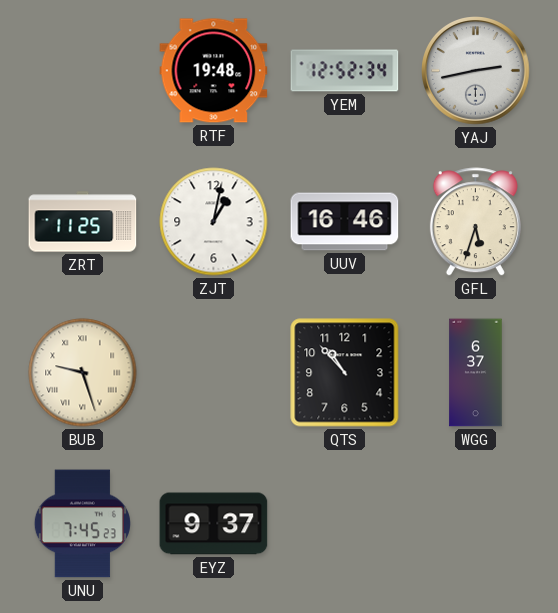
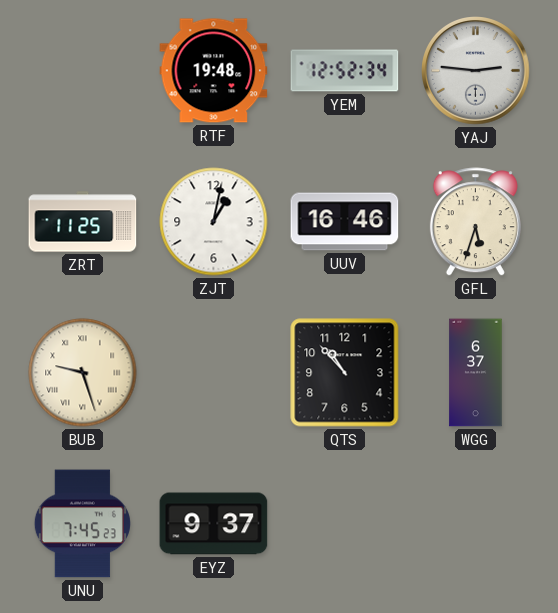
YAJ: 2:43 -> 2:46
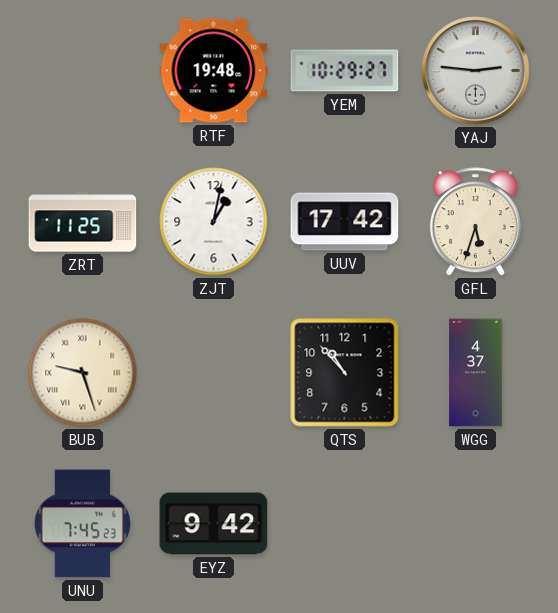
YEM: 12:52 -> 10:29
UUV: 16:46 -> 17:42
WGG: 6:37 -> 4:37
EYZ: 9:37 -> 9:42
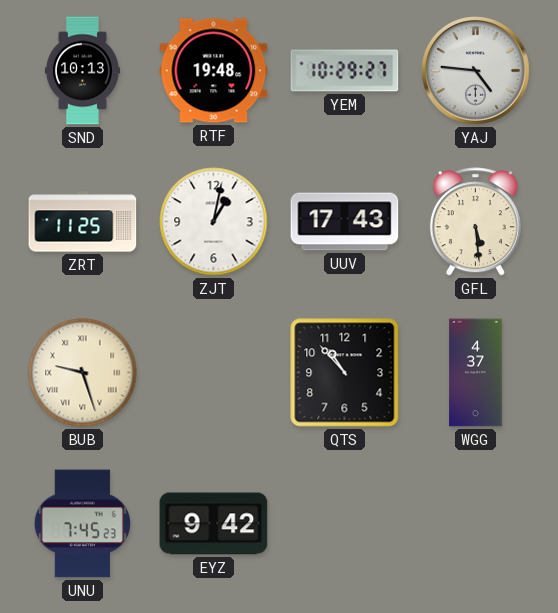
SND: none -> 10:13
YAJ: 2:46 -> 4:46
UUV: 17:42 -> 17:43
GFL: 5:33 -> 5:29
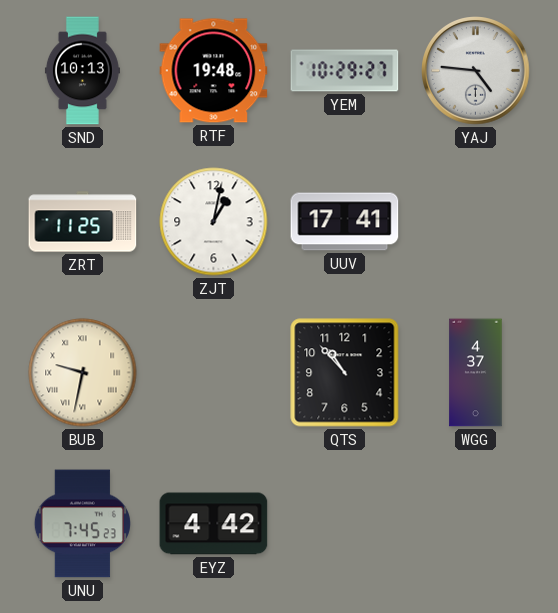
UUV: 17:43 -> 17:41
GFL: 5:29 -> none
BUB: 9:27 -> 9:32
EYZ: 9:42 -> 4:42
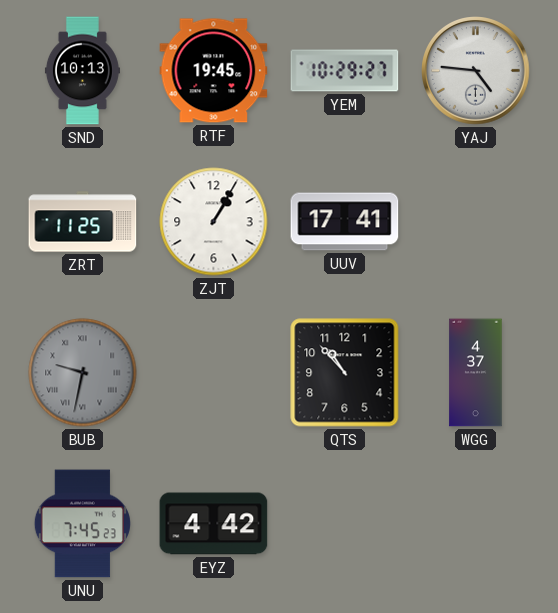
RTF: 19:48 -> 19:45
ZJT: 1:02 -> 1:05
BUB dial: cream -> grey
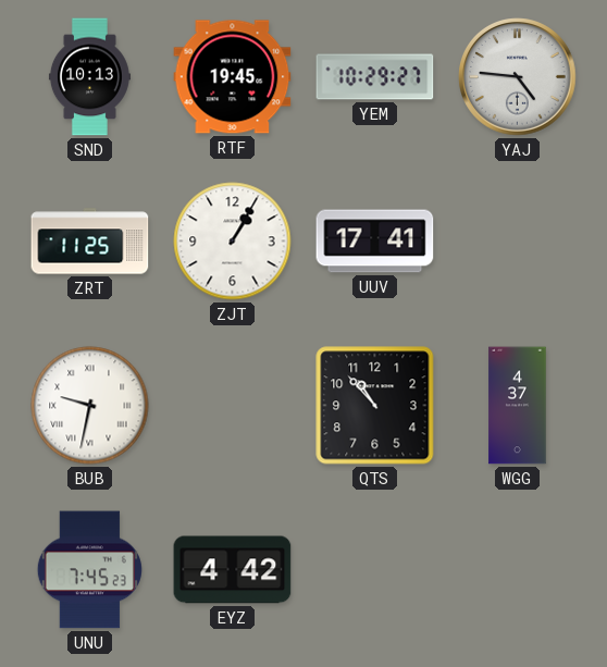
BUB dial: grey -> white
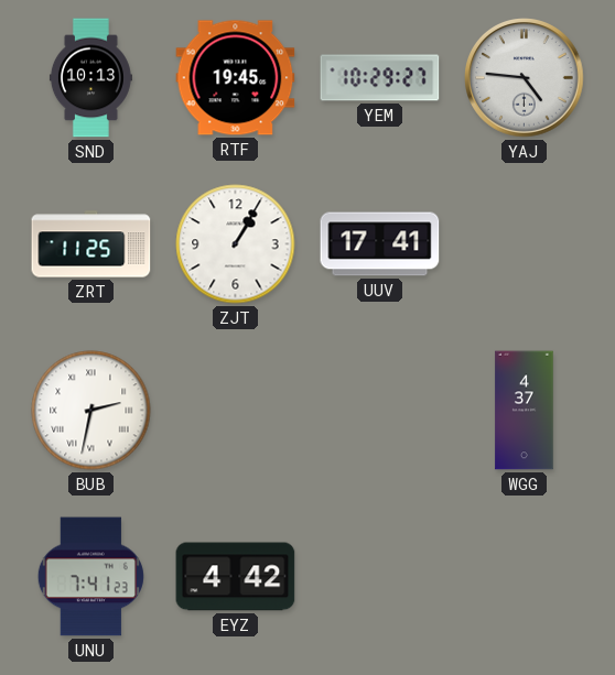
BUB: 9:32 -> 2:32
QTS: 10:53 -> none
UNU: 7:45 -> 7:41
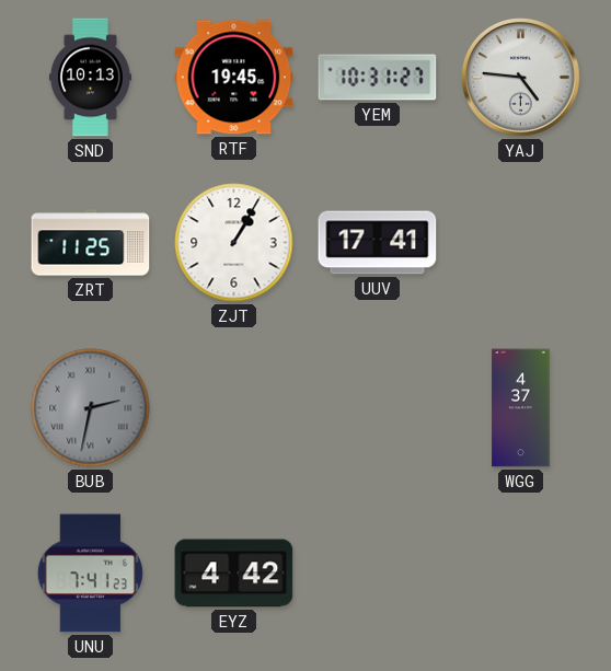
YEM: 10:29 -> 10:31
BUB dial: white -> grey
